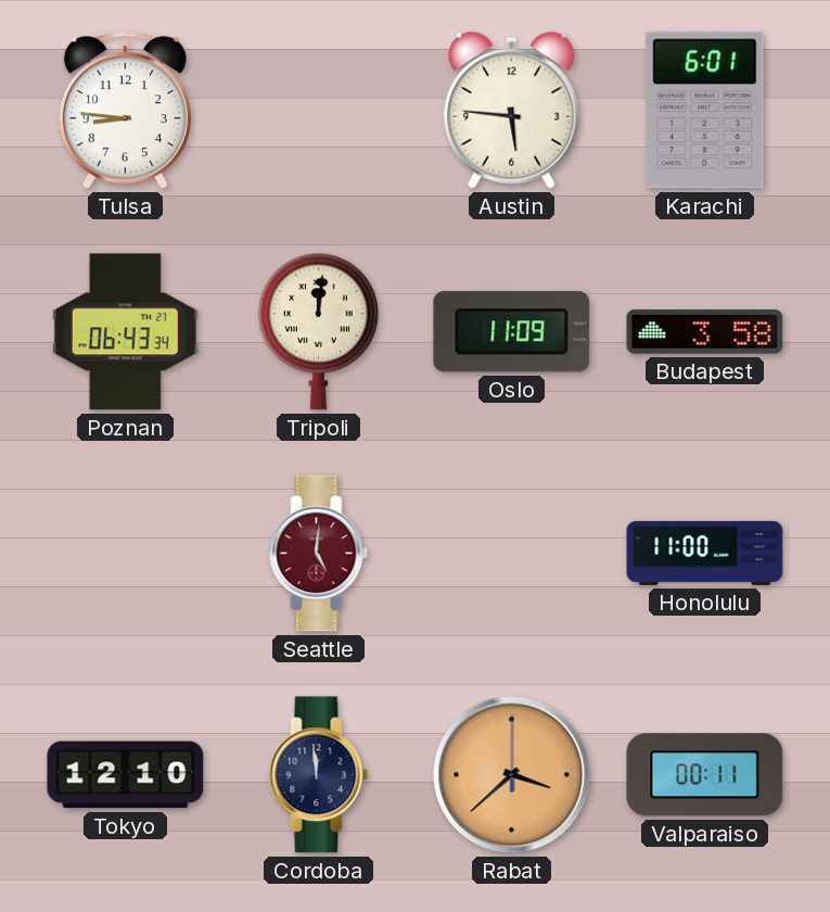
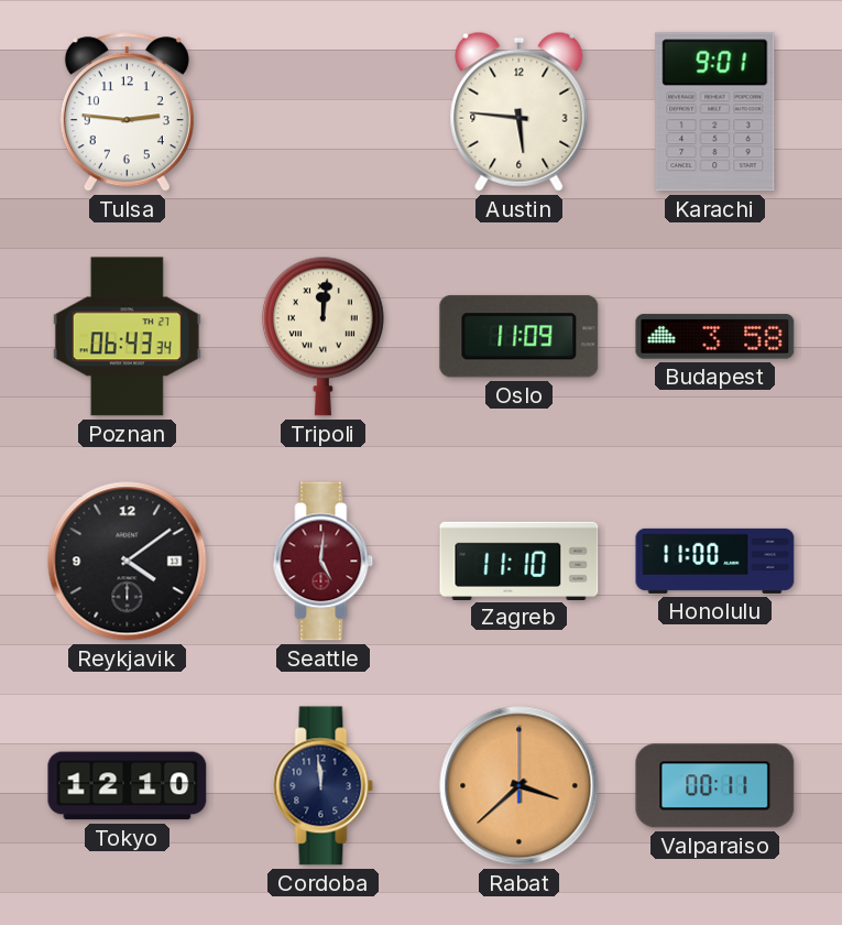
Tulsa: 8:46 -> 2:46
Karachi: 6:01 -> 9:01
Reykjavik: none -> 4:09
Zagreb: none -> 11:10
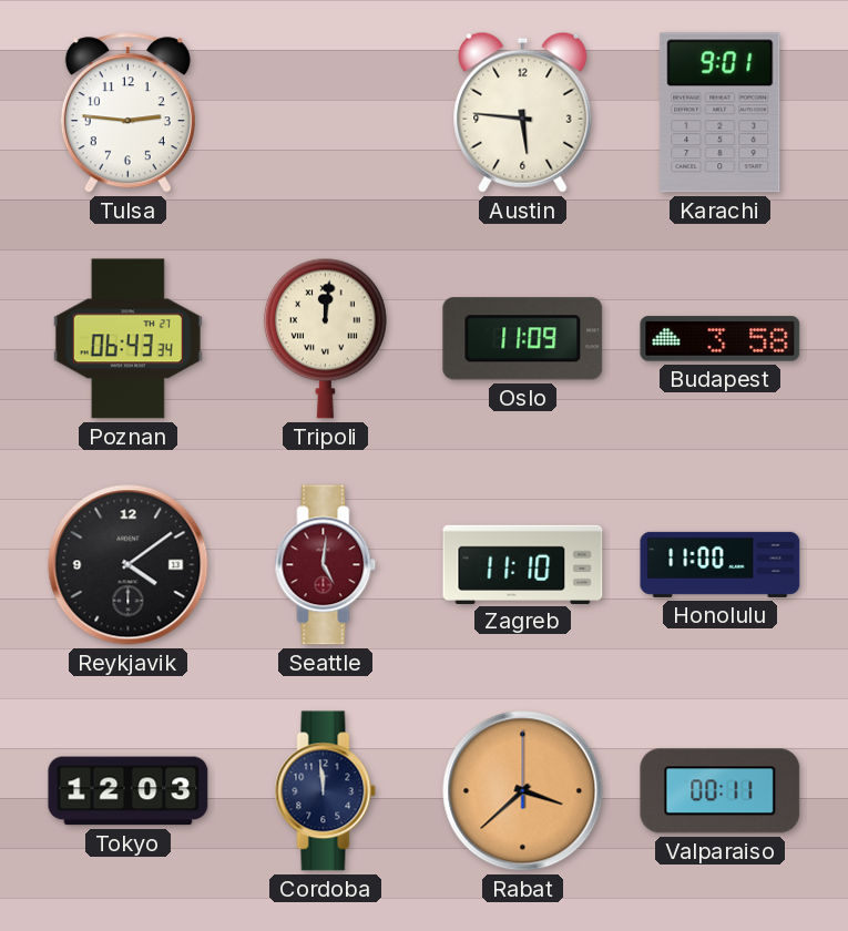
Tokyo: 12:10 -> 12:03
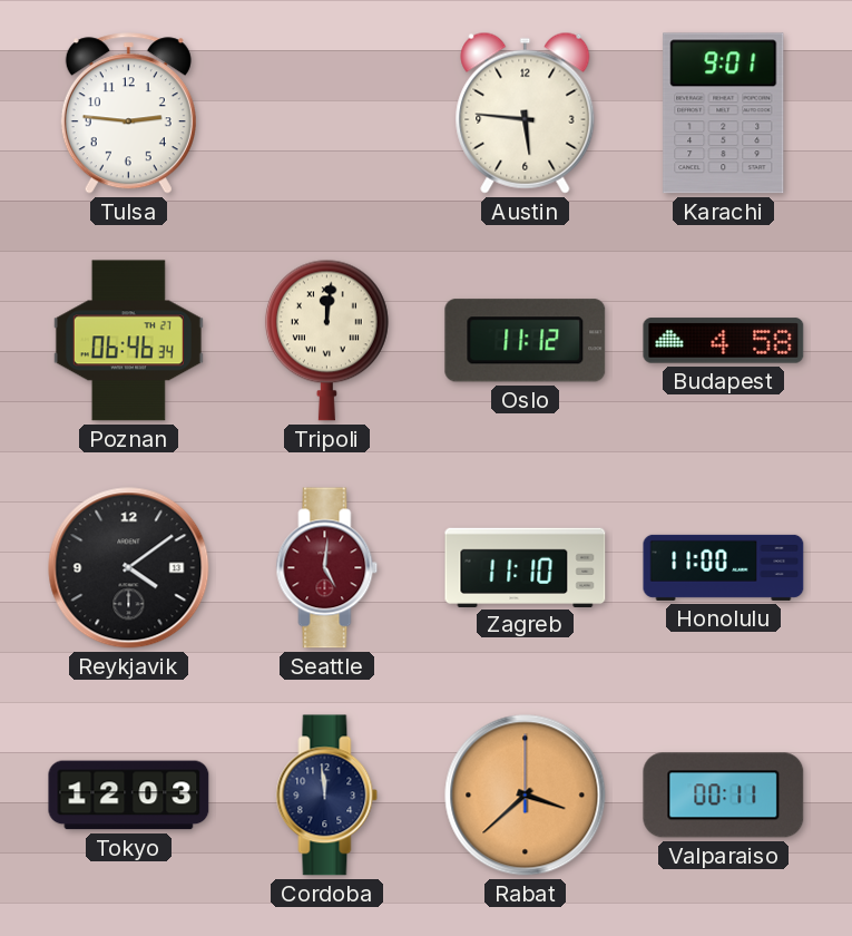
Poznan: 06:43 -> 06:46
Oslo: 11:09 -> 11:12
Budapest: 3:58 -> 4:58
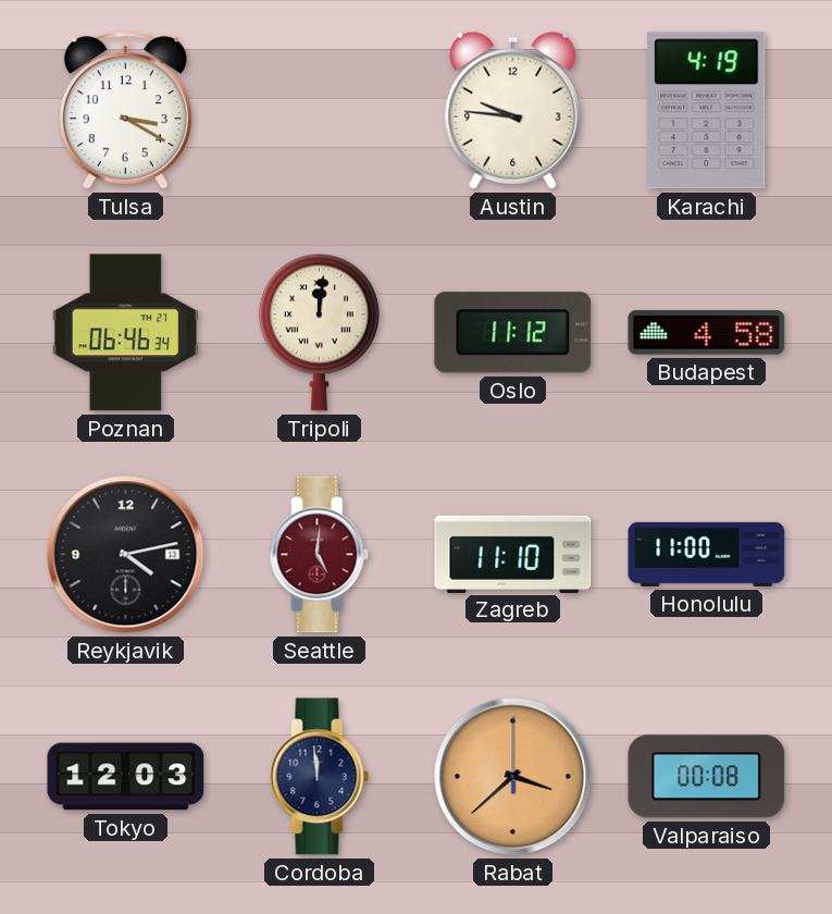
Tulsa: 2:46 -> 3:20
Austin: 5:46 -> 9:46
Karachi: 9:01 -> 4:19
Reykjavik: 4:09 -> 4:13
Valparaiso: 00:11 -> 00:08
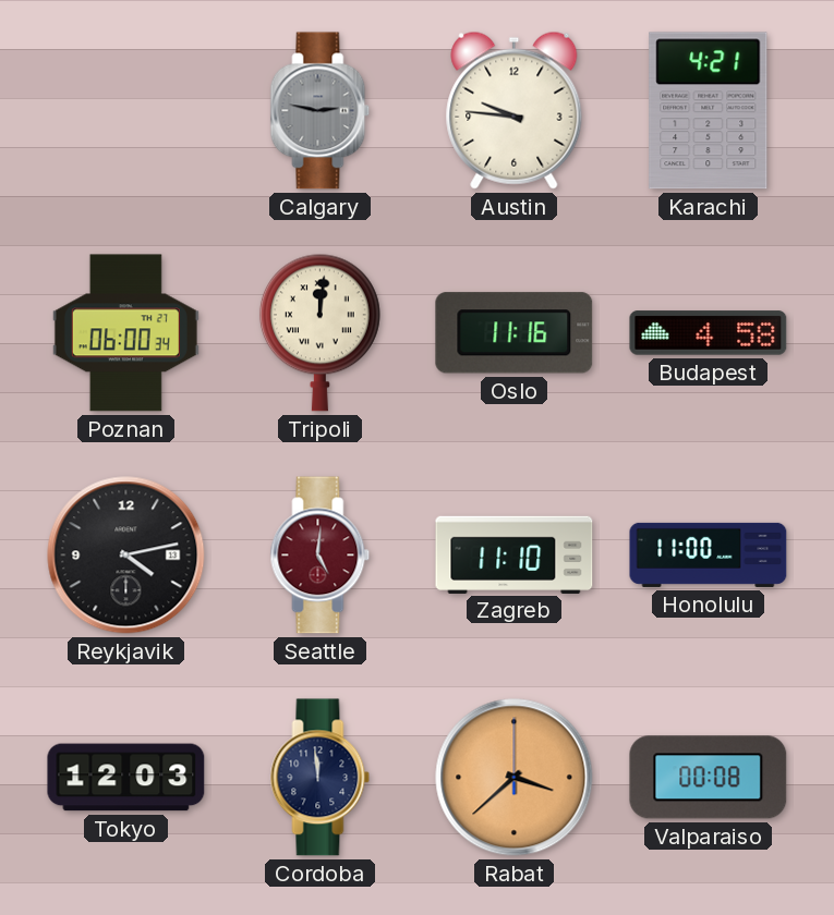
Tulsa: 3:20 -> none
Calgary: none -> 2:47
Karachi: 4:19 -> 4:21
Poznan: 06:46 -> 06:00
Oslo: 11:12 -> 11:16
